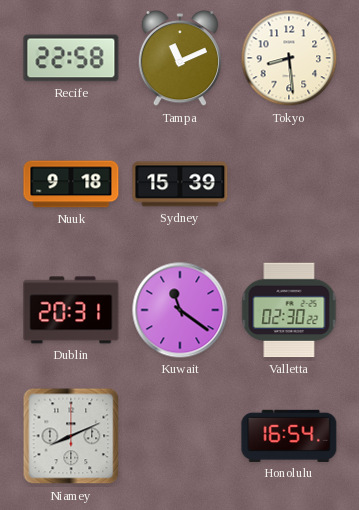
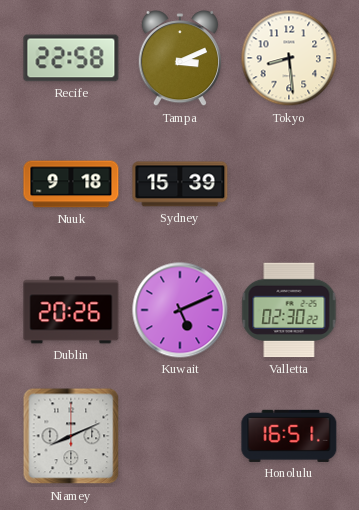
Tampa: 11:11 -> 3:11
Dublin: 20:31 -> 20:26
Kuwait: 11:21 -> 5:11
Honolulu: 16:54 -> 16:51
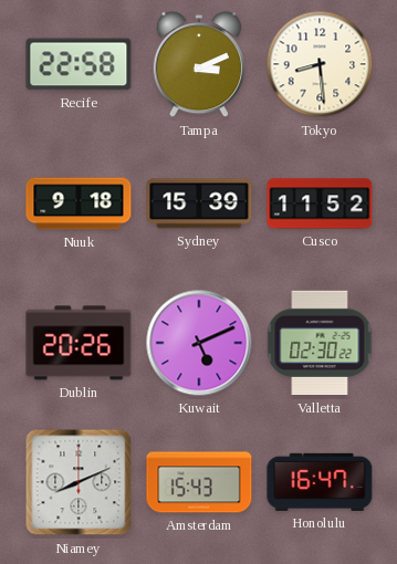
Cusco: none -> 11:52
Amsterdam: none -> 15:43
Honolulu: 16:51 -> 16:47
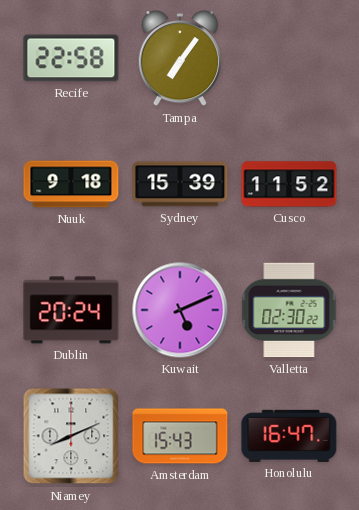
Tampa: 3:11 -> 7:06
Tokyo: 8:29 -> none
Dublin: 20:26 -> 20:24
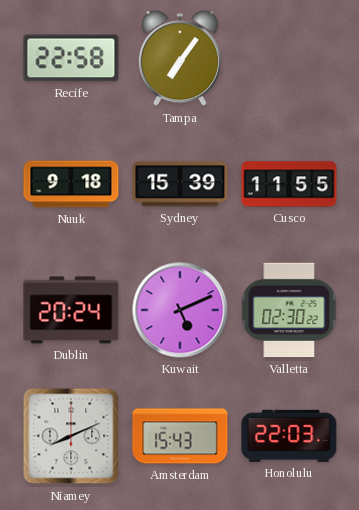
Cusco: 11:52 -> 11:55
Honolulu: 16:47 -> 22:03
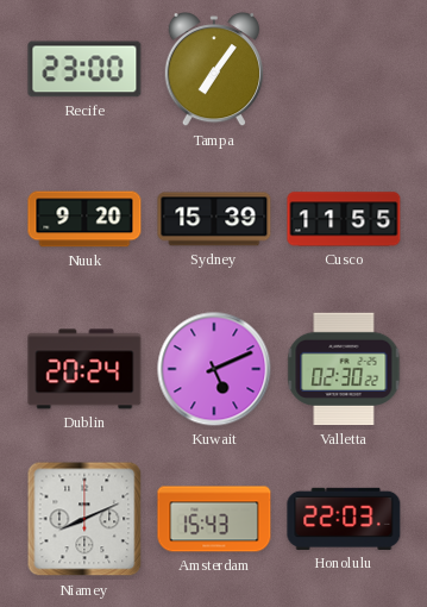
Recife: 22:58 -> 23:00
Nuuk: 9:18 -> 9:20
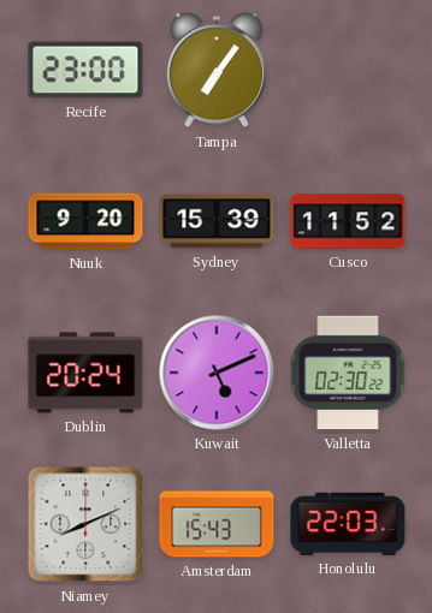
Cusco: 11:55 -> 11:52
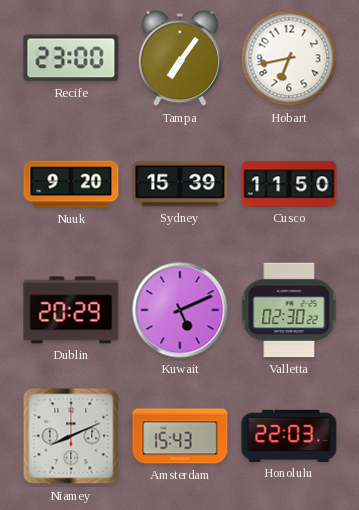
Hobart: none -> 6:43
Cusco: 11:52 -> 11:50
Dublin: 20:24 -> 20:29
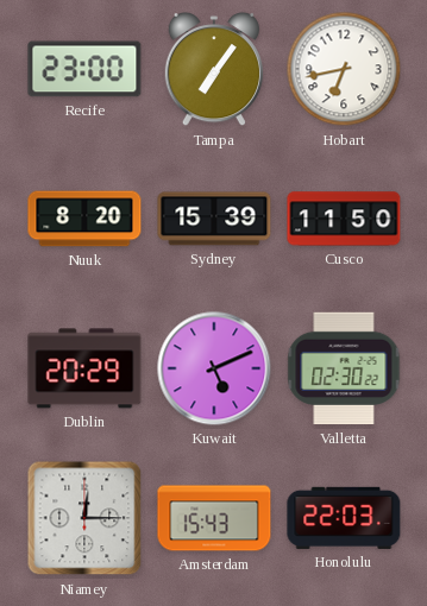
Nuuk: 9:20 -> 8:20
Niamey: 8:11 -> 12:15
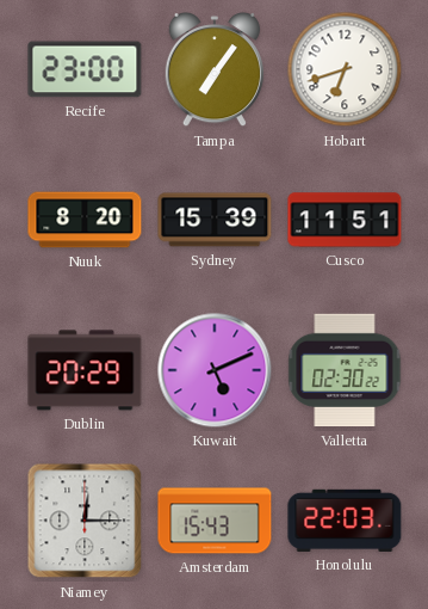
Hobart: 6:43 -> 6:42
Cusco: 11:50 -> 11:51
